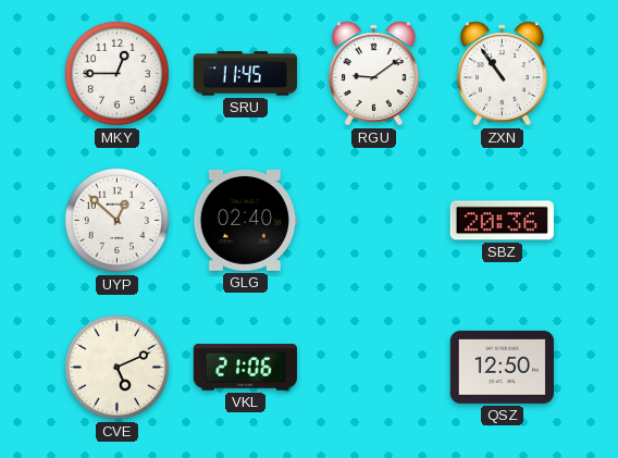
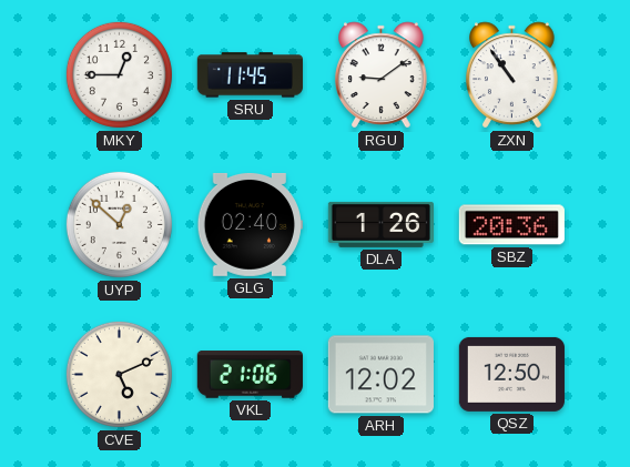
DLA: none -> 1:26
ARH: none -> 12:02
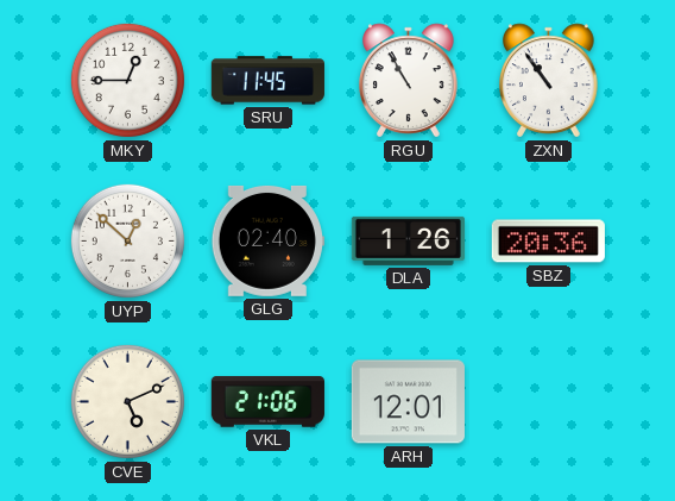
RGU: 9:09 -> 10:55
ARH: 12:02 -> 12:01
QSZ: 12:50 -> none
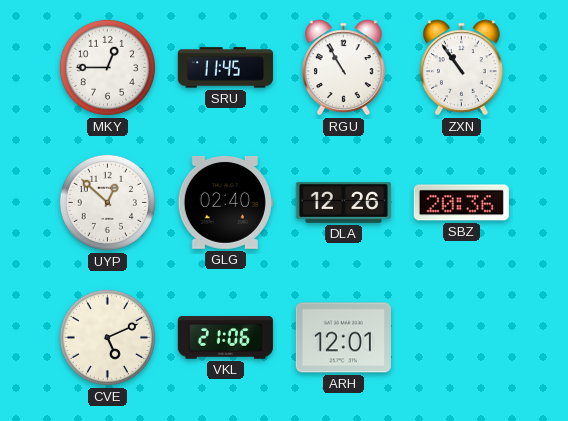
DLA: 1:26 -> 12:26
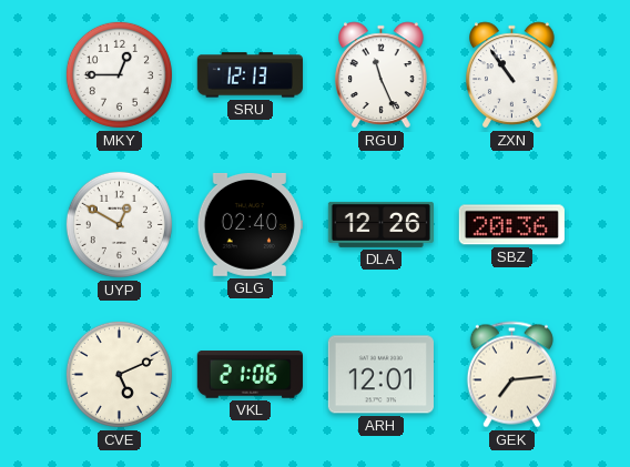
SRU: 11:45 -> 12:13
RGU: 10:55 -> 11:26
UYP: 12:52 -> 12:50
GEK: none -> 7:14
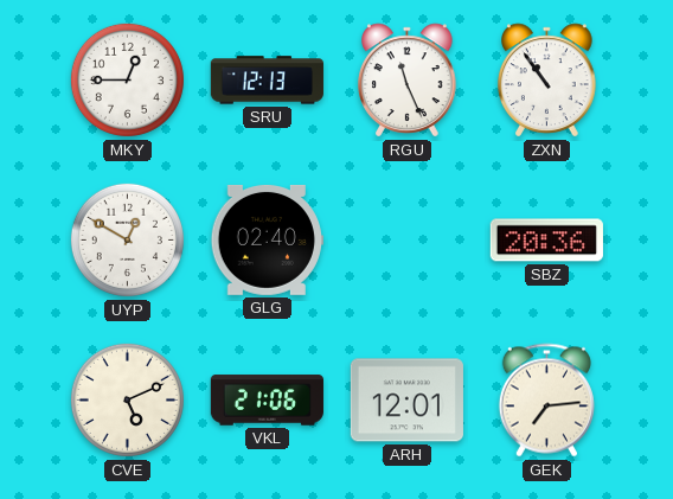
DLA: 12:26 -> none
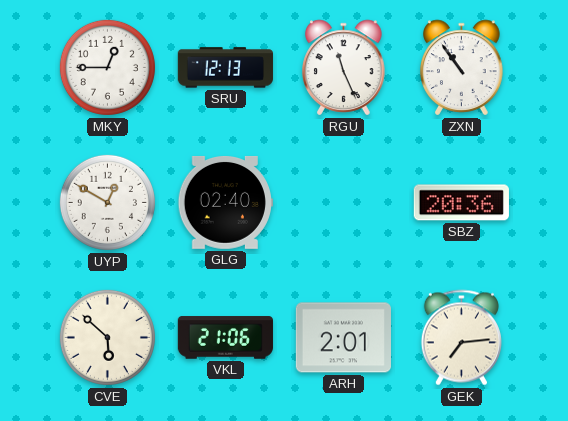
CVE: 5:11 -> 5:52
ARH: 12:01 -> 2:01
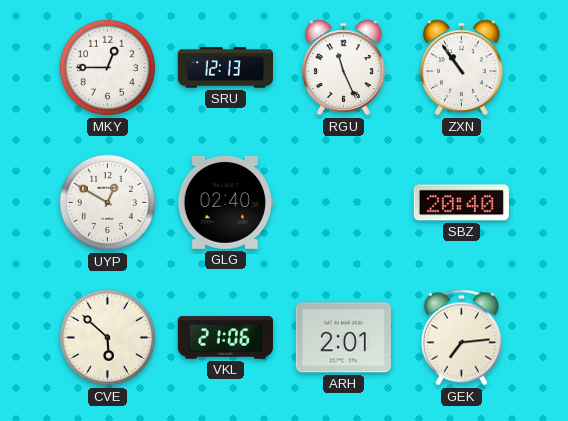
SBZ: 20:36 -> 20:40
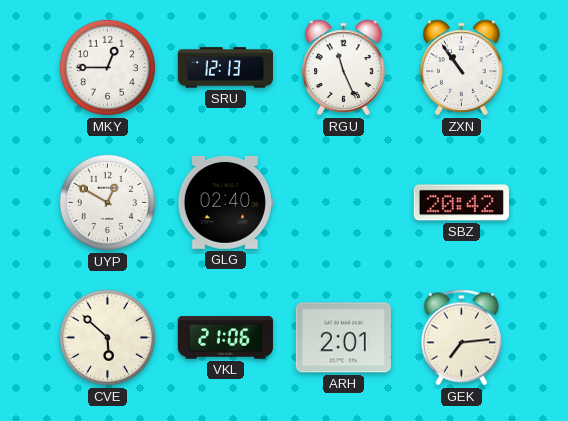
SBZ: 20:40 -> 20:42
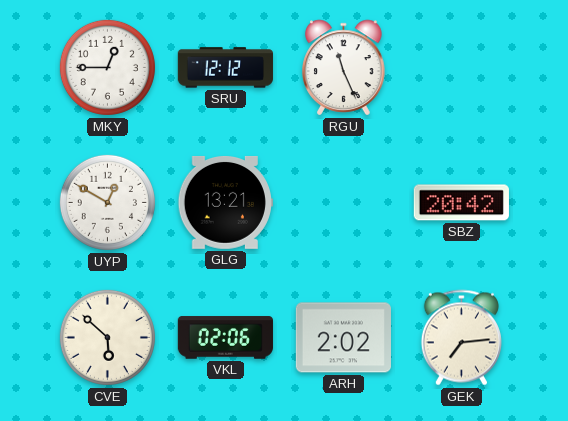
SRU: 12:13 -> 12:12
ZXN: 10:54 -> none
GLG: 02:40 -> 13:21
VKL: 21:06 -> 02:06
ARH: 2:01 -> 2:02
